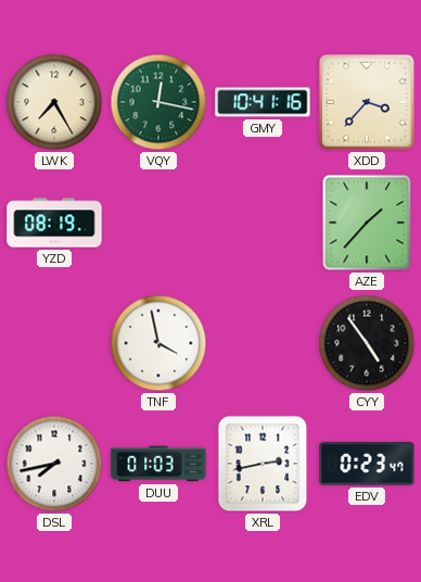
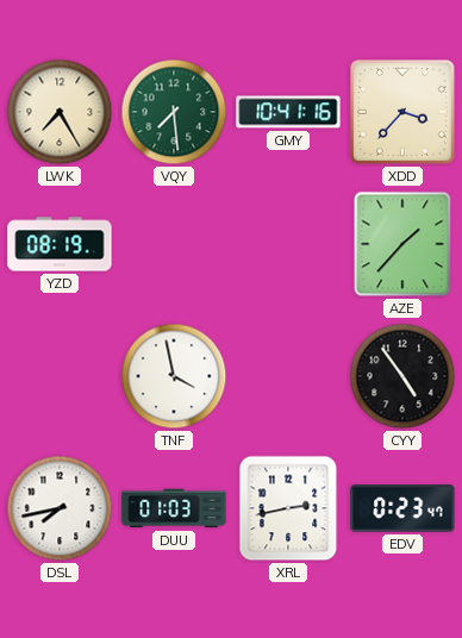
VQY: 12:17 -> 7:29
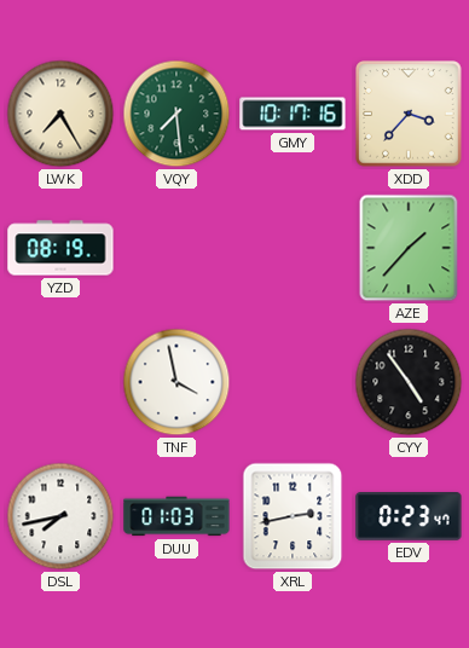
GMY: 10:41 -> 10:17
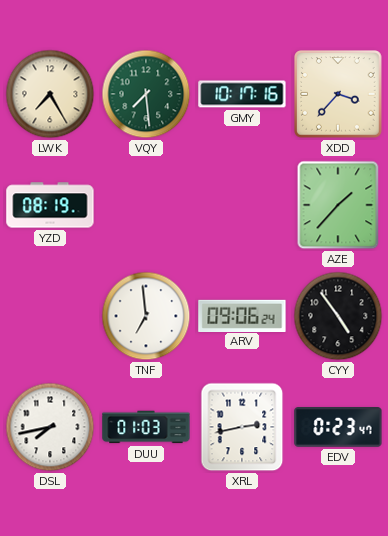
TNF: 3:58 -> 6:59
ARV: none -> 09:06
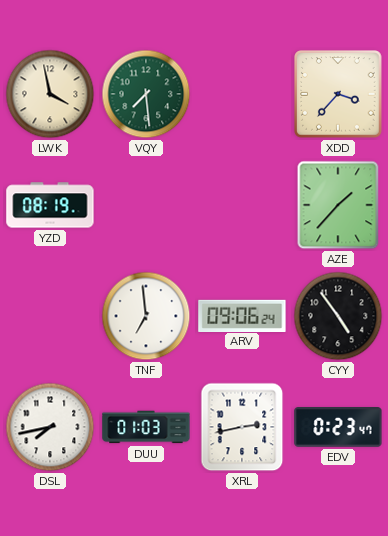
LWK: 7:25 -> 3:58
GMY: 10:17 -> none
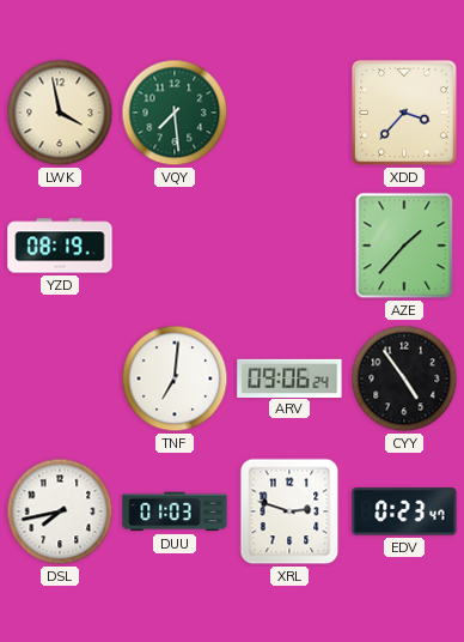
TNF: 6:59 -> 7:01
XRL: 2:43 -> 2:48
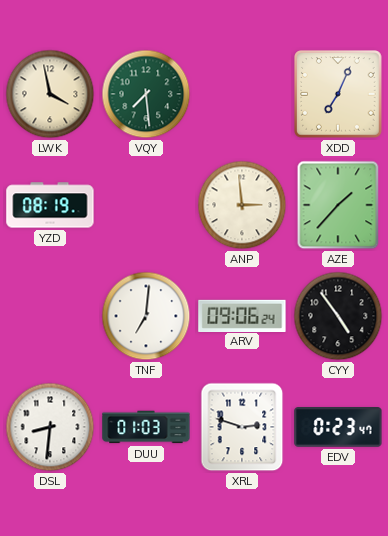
XDD: 3:37 -> 7:04
ANP: none -> 2:59
DSL: 7:43 -> 8:31
